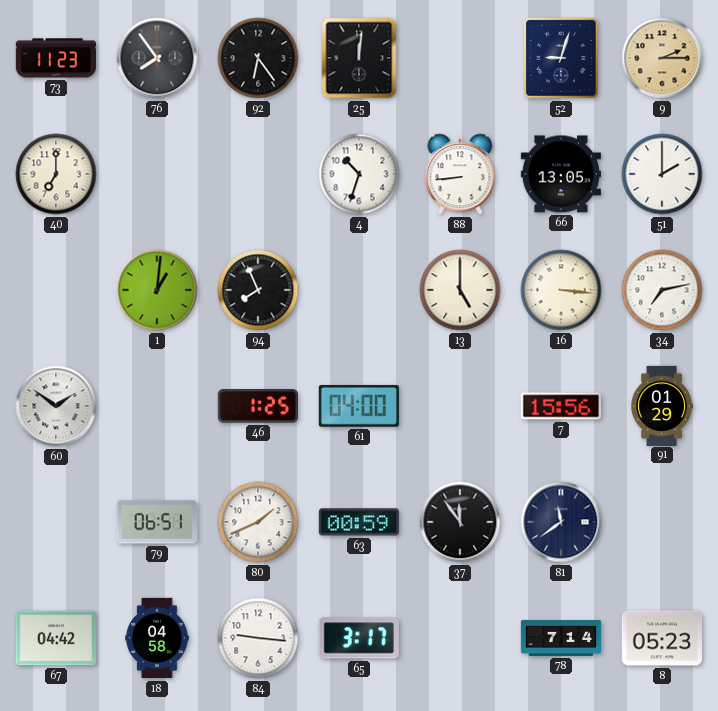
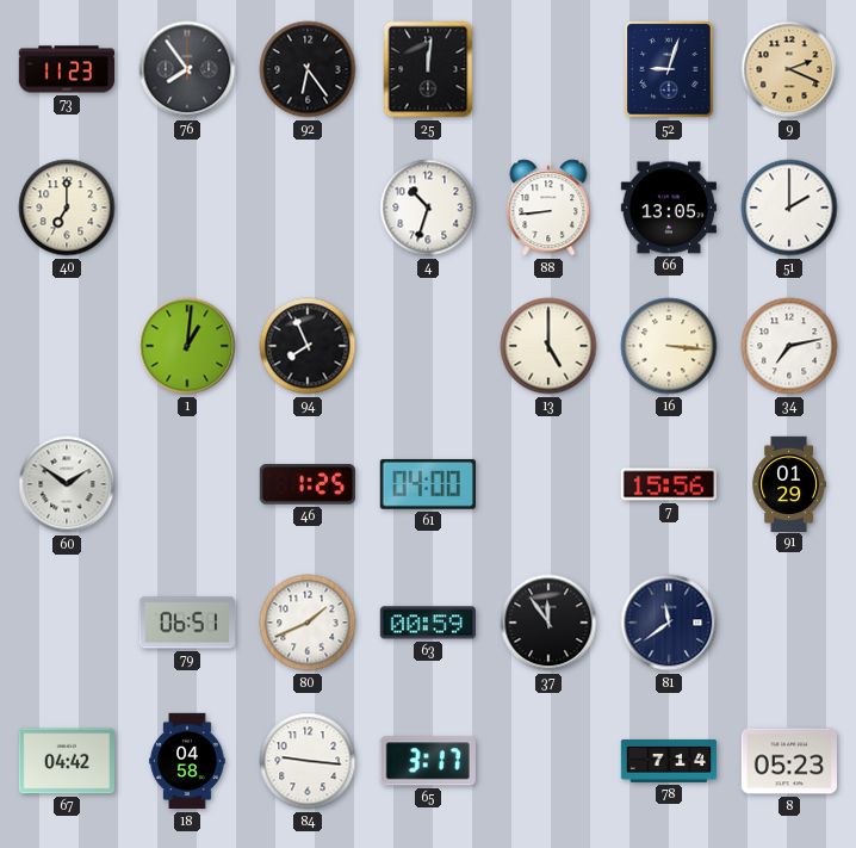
9: 2:15 -> 2:19
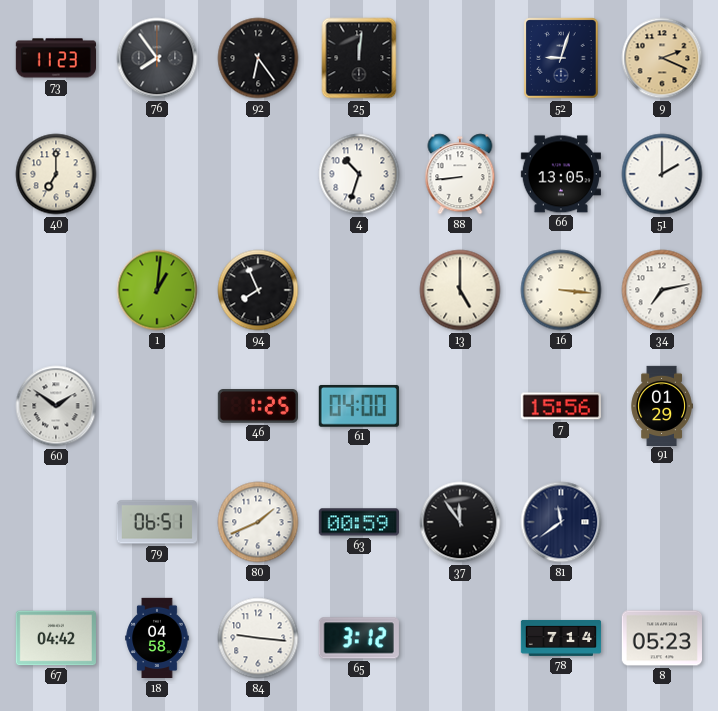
65: 3:17 -> 3:12
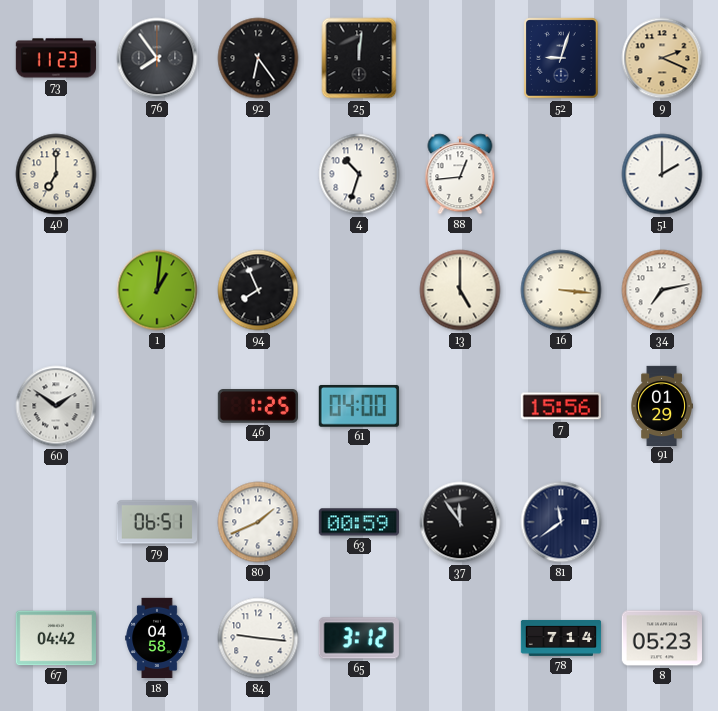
88: 8:44 -> 12:44
66: 13:05 -> none
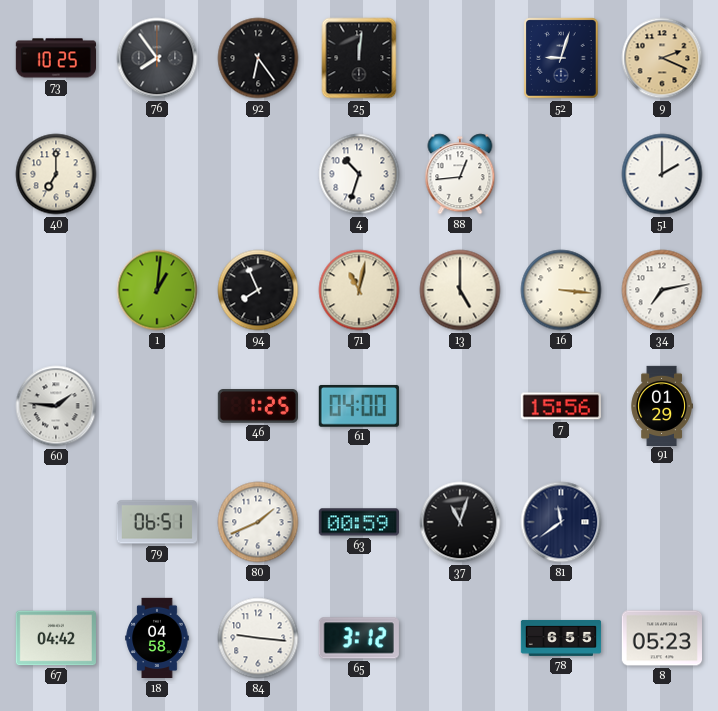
73: 11:23 -> 10:25
71: none -> 11:02
60: 1:51 -> 1:46
37: 11:54 -> 11:03
78: 7:14 -> 6:55
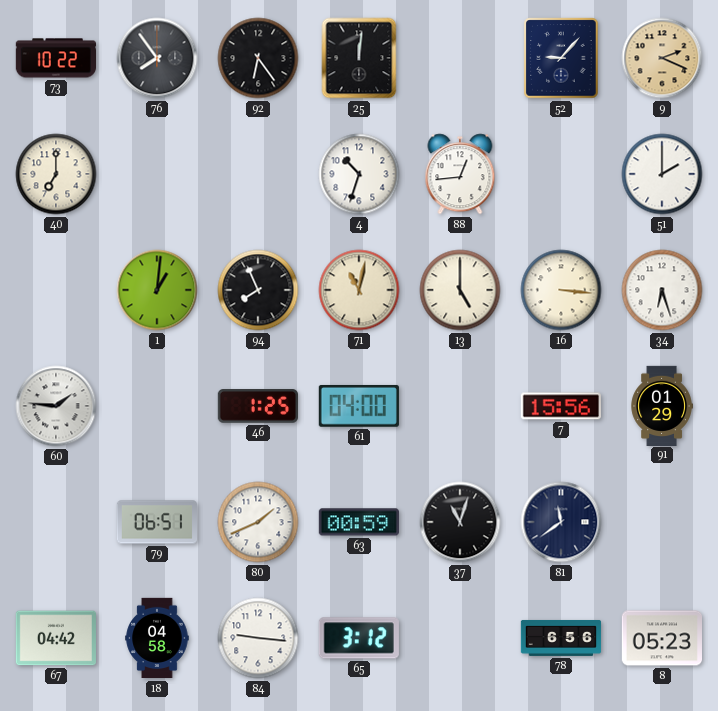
73: 10:25 -> 10:22
52: 9:03 -> 9:07
34: 7:13 -> 6:27
78: 6:55 -> 6:56
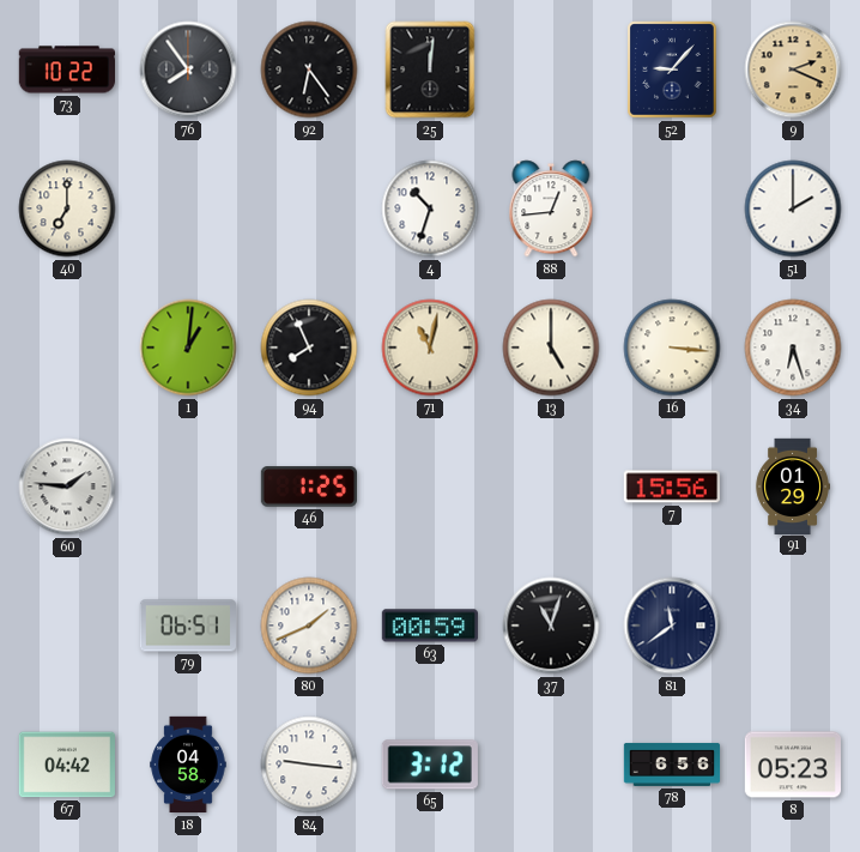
61: 04:00 -> none
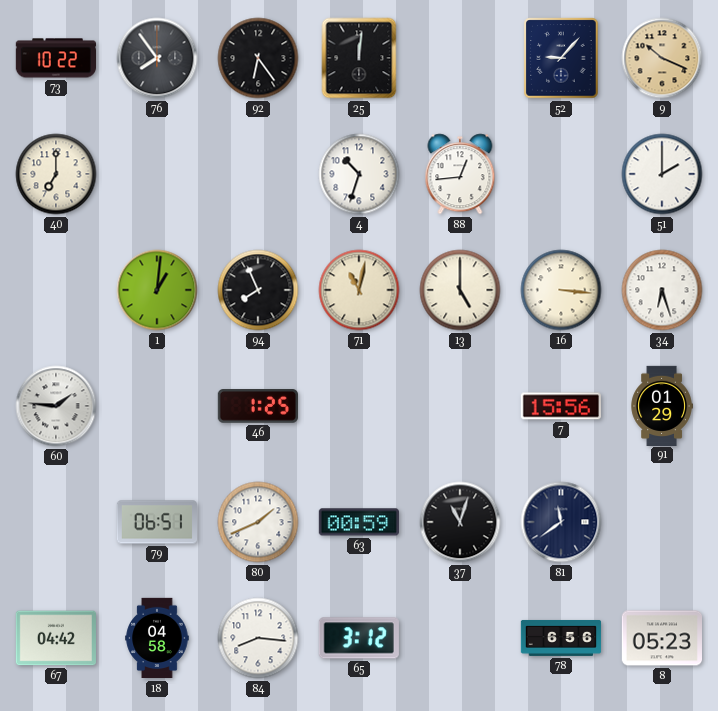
9: 2:19 -> 10:19
84: 9:16 -> 8:16
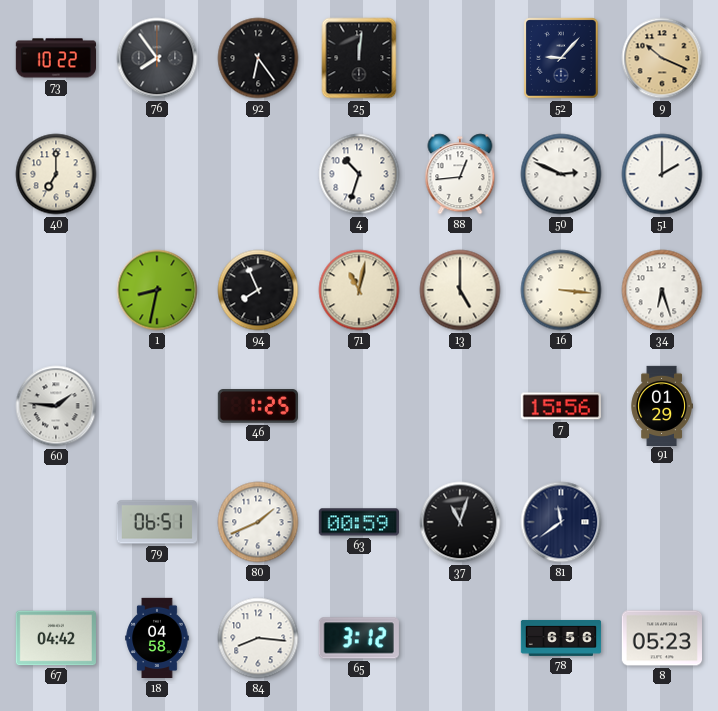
50: none -> 2:49
1: 1:01 -> 8:32
